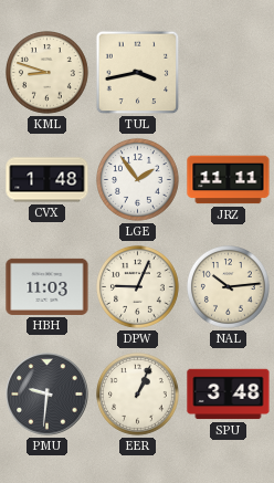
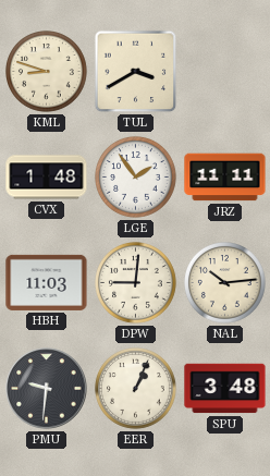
TUL: 3:43 -> 3:40
DPW: 9:04 -> 9:01
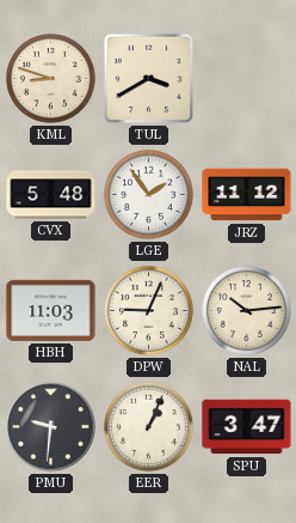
CVX: 1:48 -> 5:48
JRZ: 11:11 -> 11:12
DPW: 9:01 -> 9:04
SPU: 3:48 -> 3:47
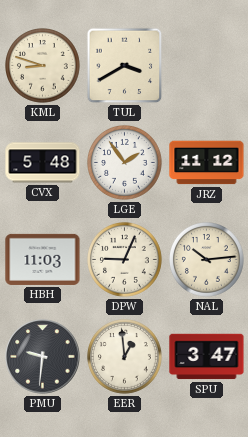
EER: 1:04 -> 12:59
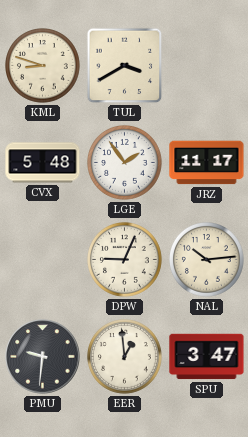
JRZ: 11:12 -> 11:17
HBH: 11:03 -> none
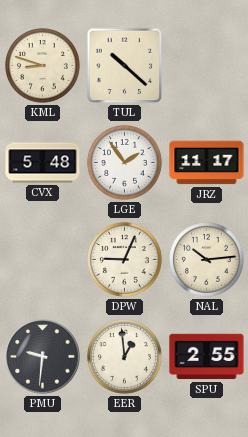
TUL: 3:40 -> 10:22
SPU: 3:47 -> 2:55
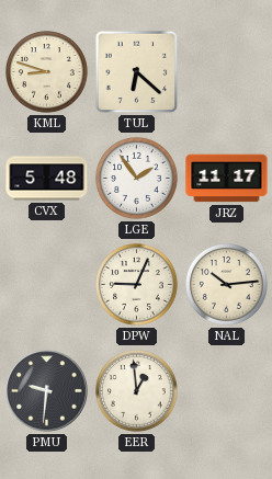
TUL: 10:22 -> 6:22
SPU: 2:55 -> none
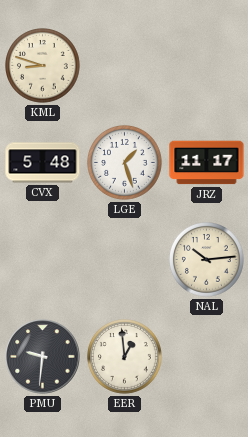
TUL: 6:22 -> none
LGE: 1:54 -> 1:27
DPW: 9:04 -> none
